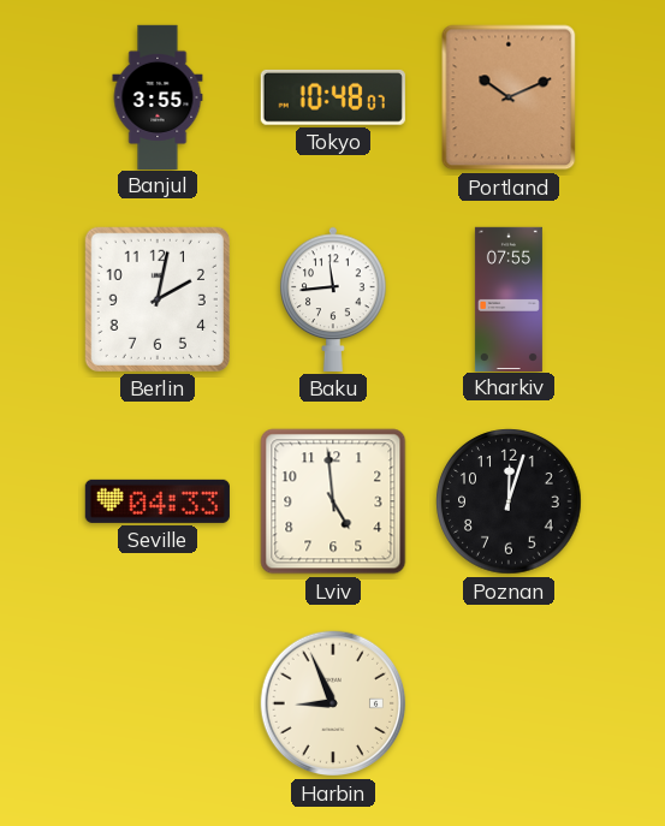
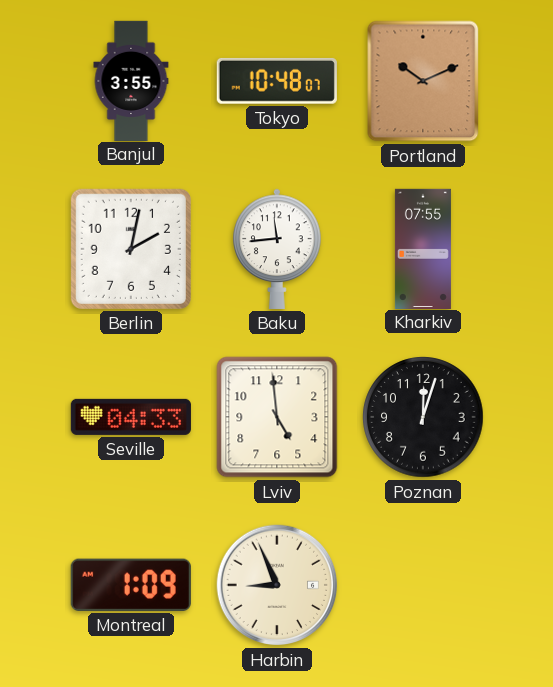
Montreal: none -> 1:09
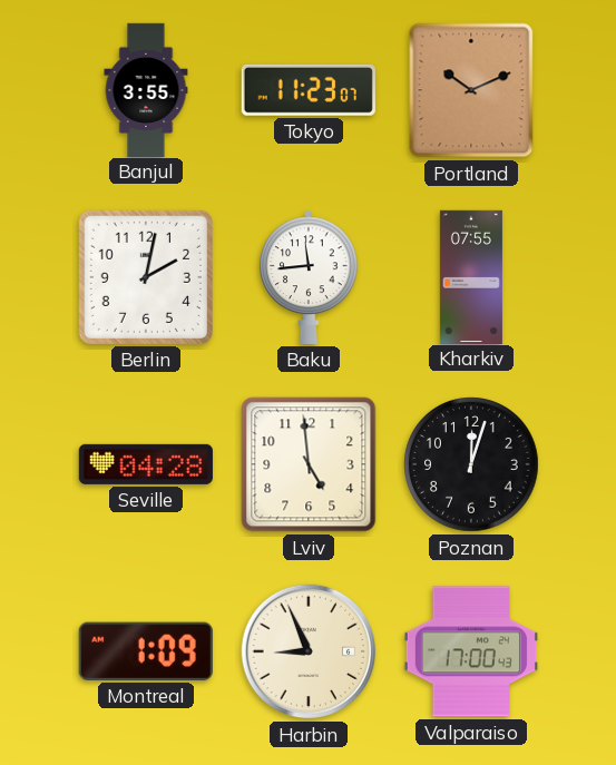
Tokyo: 10:48 -> 11:23
Seville: 04:33 -> 04:28
Valparaiso: none -> 17:00
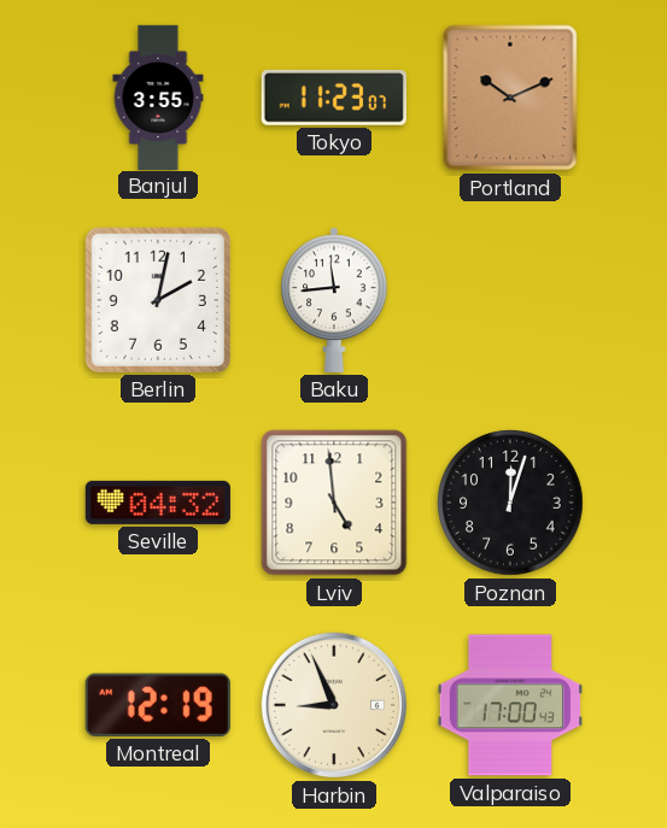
Kharkiv: 07:55 -> none
Seville: 04:28 -> 04:32
Montreal: 1:09 -> 12:19
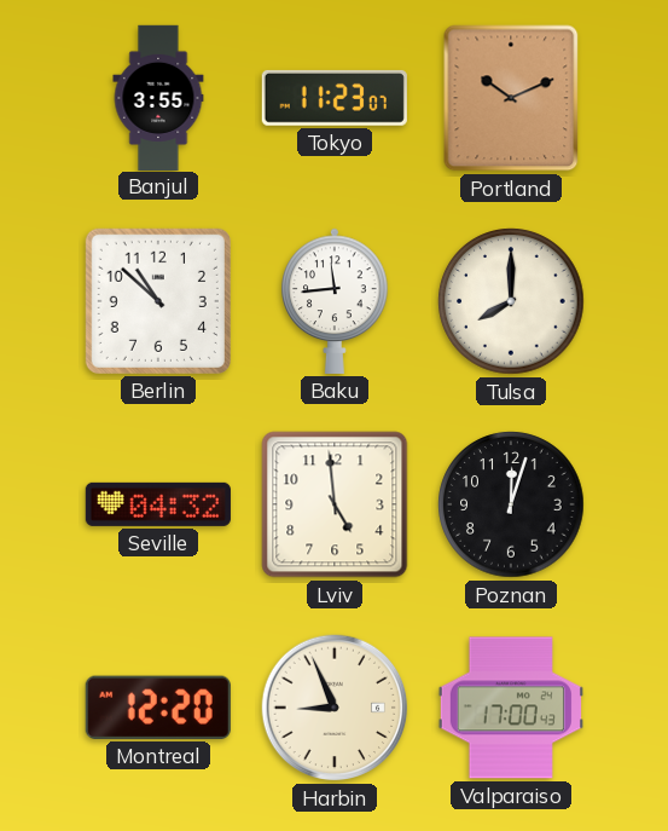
Berlin: 2:02 -> 10:52
Tulsa: none -> 8:00
Montreal: 12:19 -> 12:20
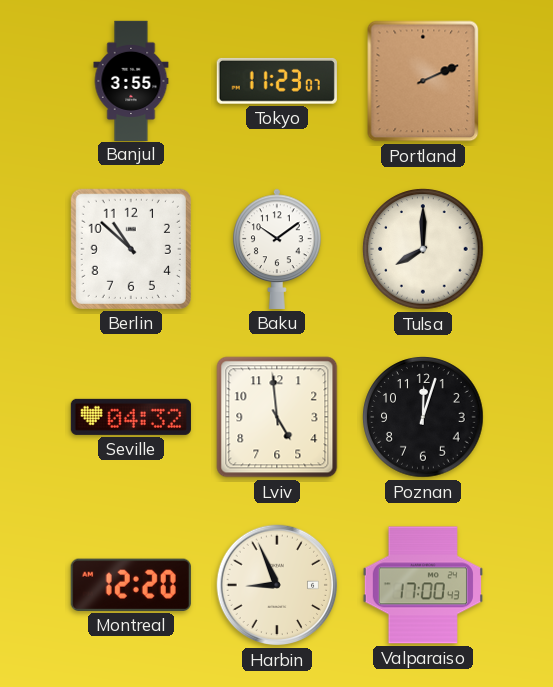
Portland: 10:11 -> 2:11
Baku: 11:44 -> 10:09
